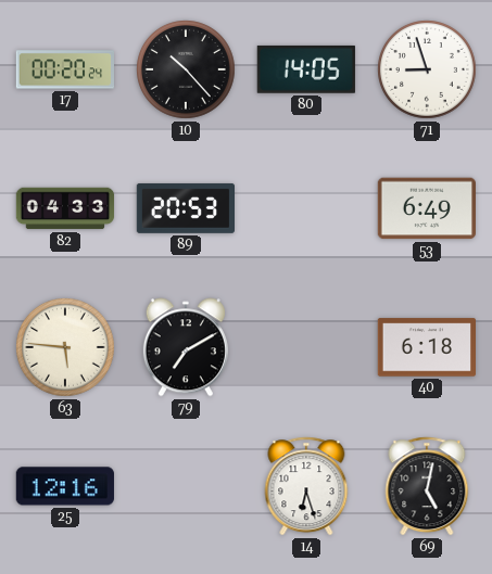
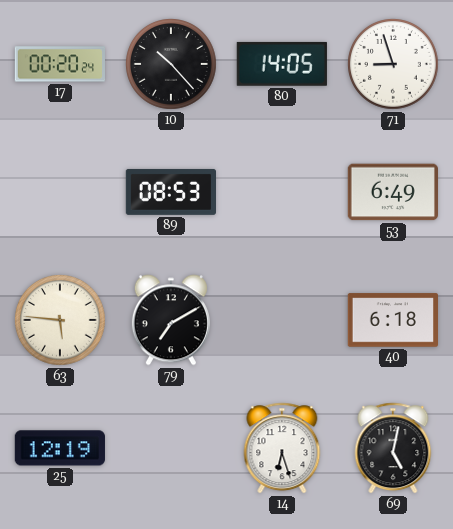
82: 04:33 -> none
89: 20:53 -> 08:53
25: 12:16 -> 12:19
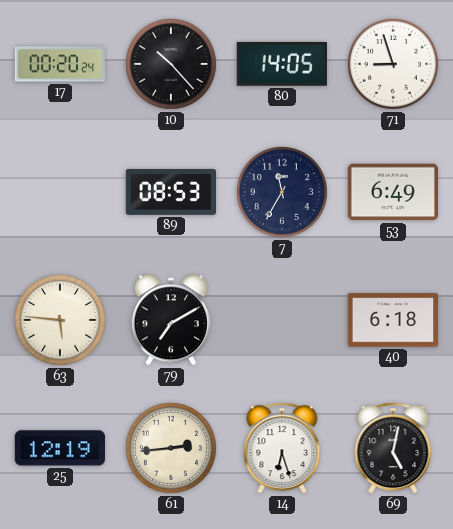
7: none -> 11:35
61: none -> 2:44
